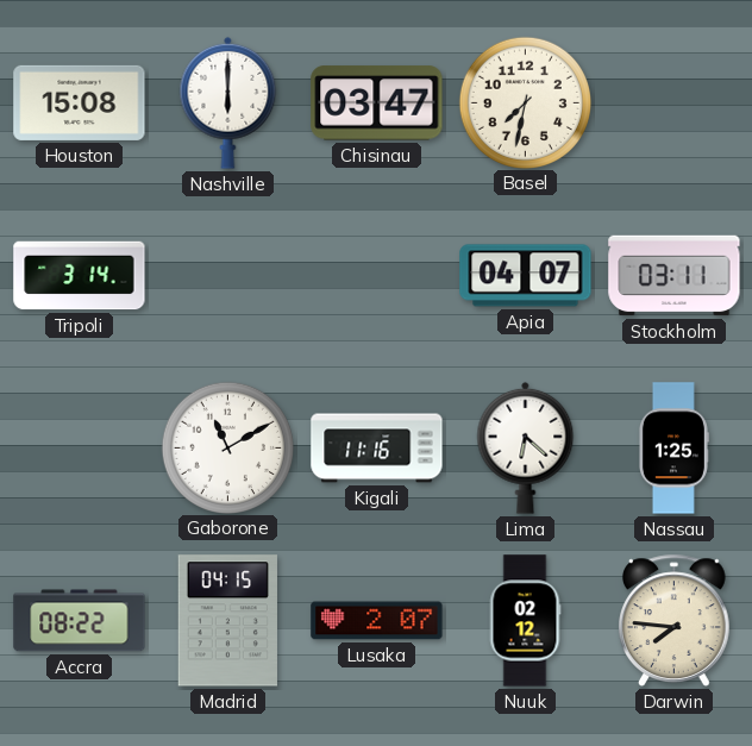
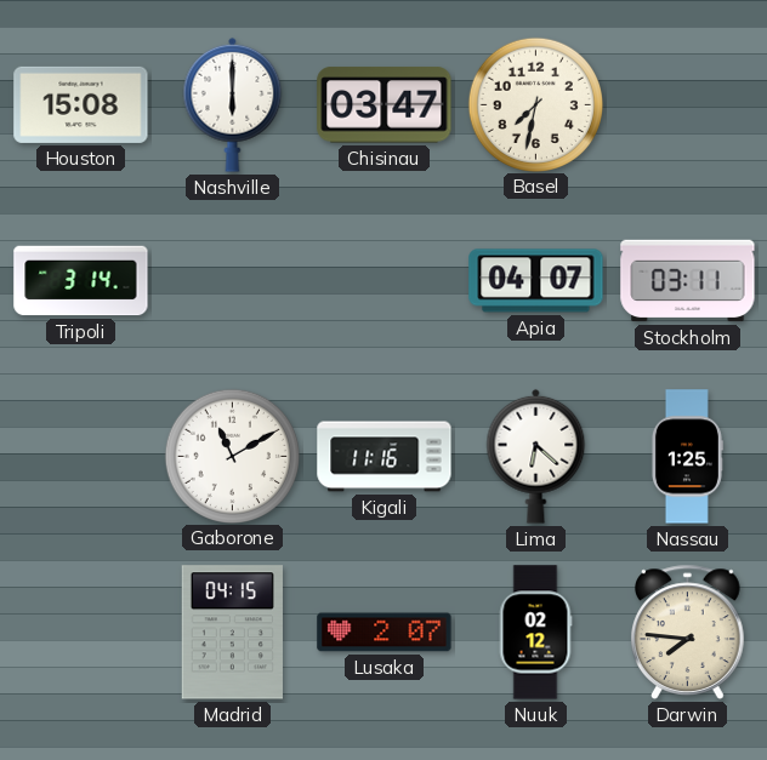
Accra: 08:22 -> none
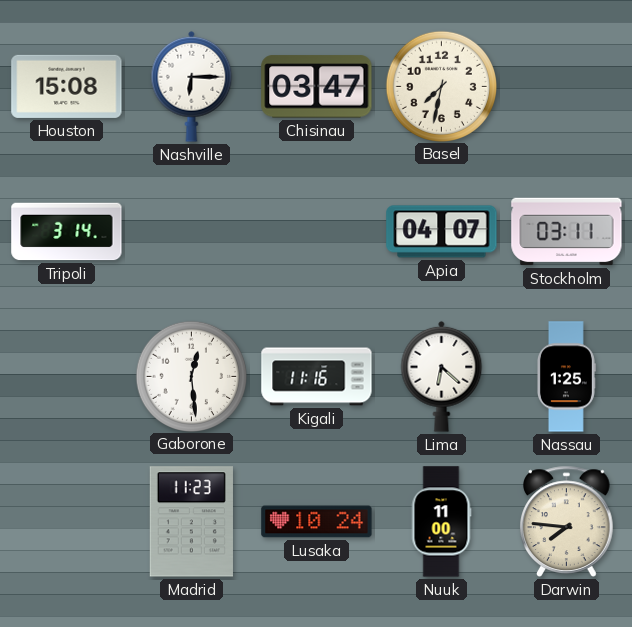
Nashville: 6:00 -> 6:15
Gaborone: 11:10 -> 12:29
Madrid: 04:15 -> 11:23
Lusaka: 2:07 -> 10:24
Nuuk: 02:12 -> 11:00
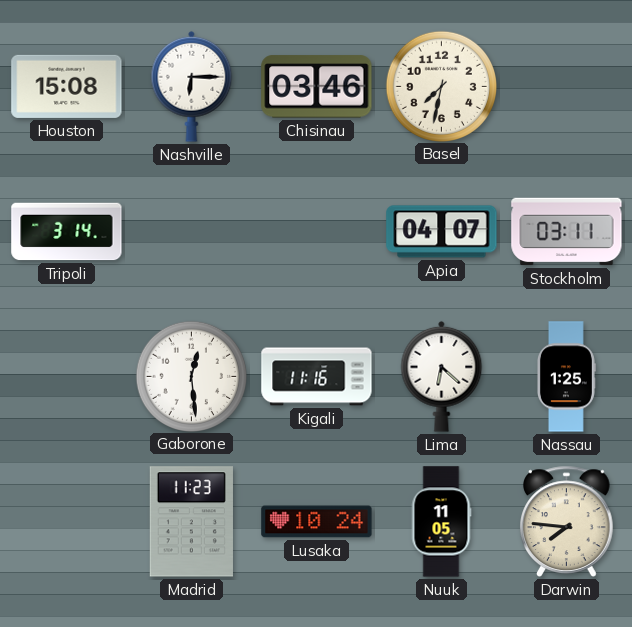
Chisinau: 03:47 -> 03:46
Nuuk: 11:00 -> 11:05
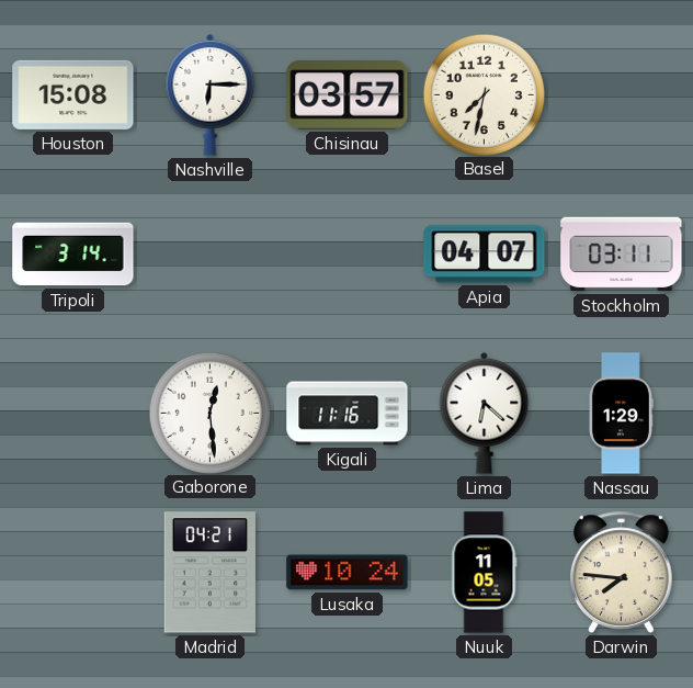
Chisinau: 03:46 -> 03:57
Nassau: 1:25 -> 1:29
Madrid: 11:23 -> 04:21
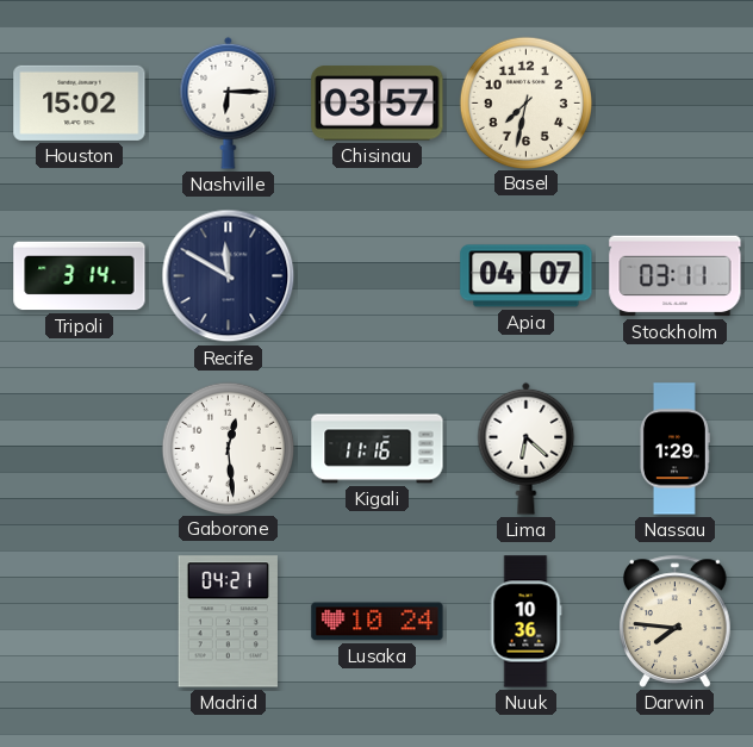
Houston: 15:08 -> 15:02
Recife: none -> 11:50
Nuuk: 11:05 -> 10:36
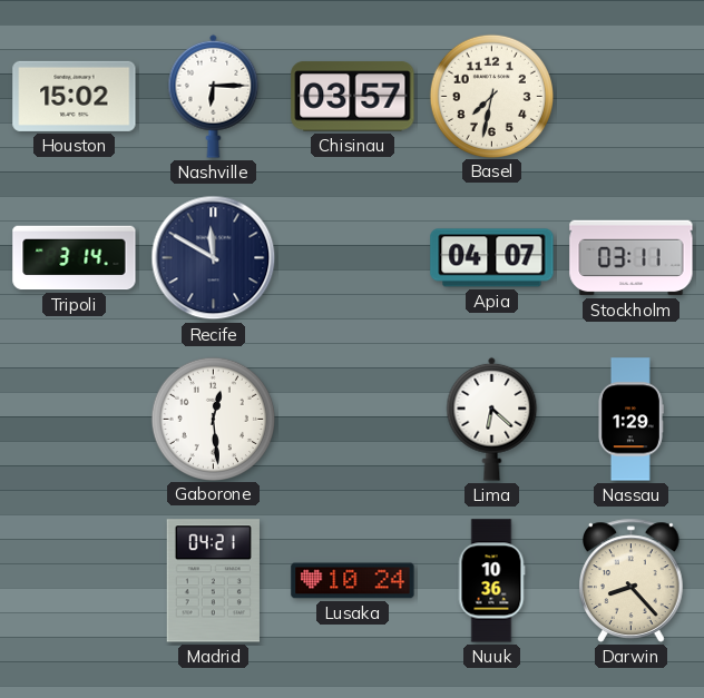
Kigali: 11:16 -> none
Darwin: 7:46 -> 8:23
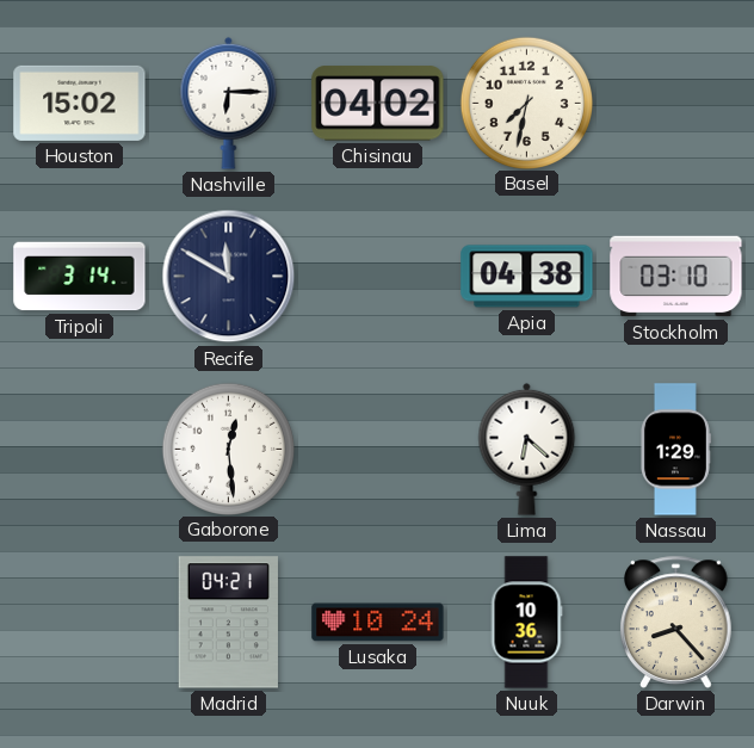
Chisinau: 03:57 -> 04:02
Apia: 04:07 -> 04:38
Stockholm: 03:11 -> 03:10
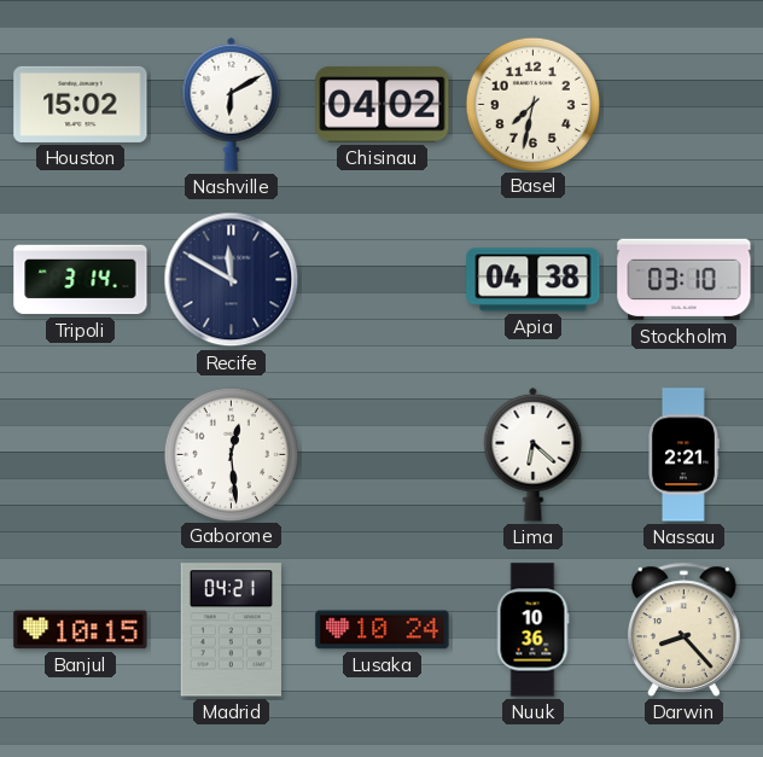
Nashville: 6:15 -> 6:10
Nassau: 1:29 -> 2:21
Banjul: none -> 10:15
